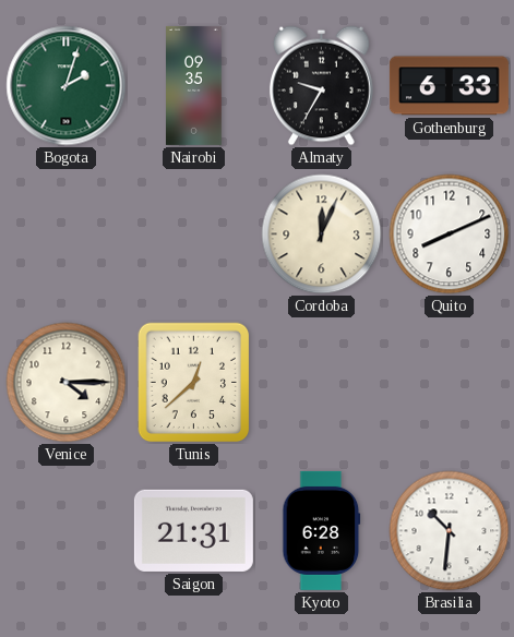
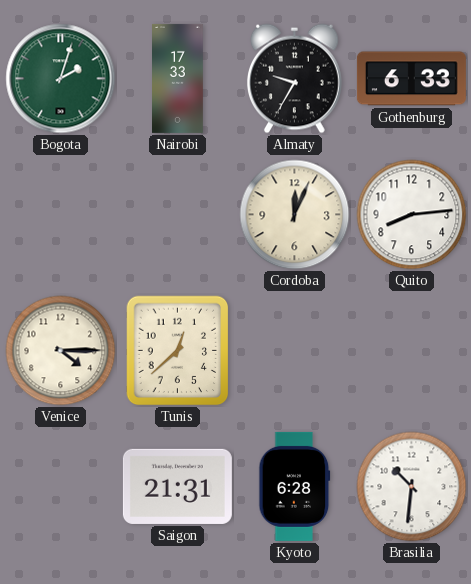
Nairobi: 09:35 -> 17:33
Quito: 8:11 -> 8:14
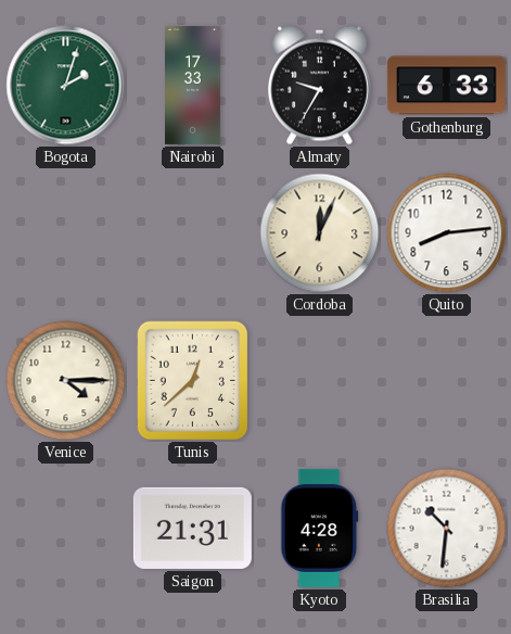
Kyoto: 6:28 -> 4:28
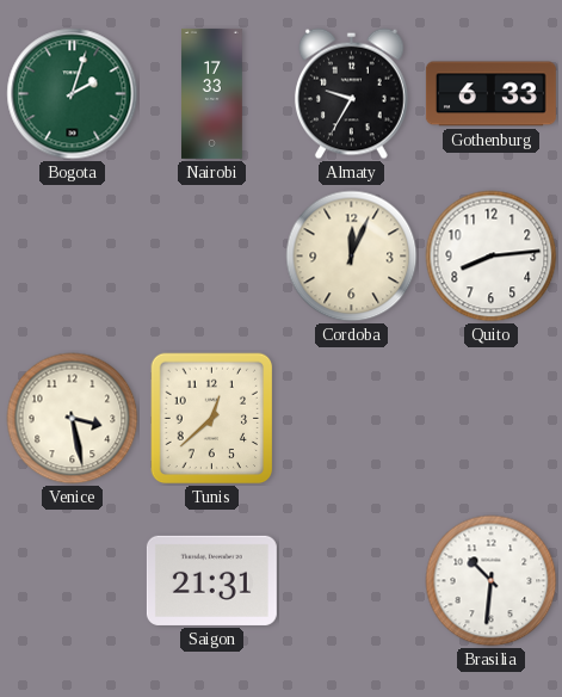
Venice: 4:15 -> 3:28
Kyoto: 4:28 -> none
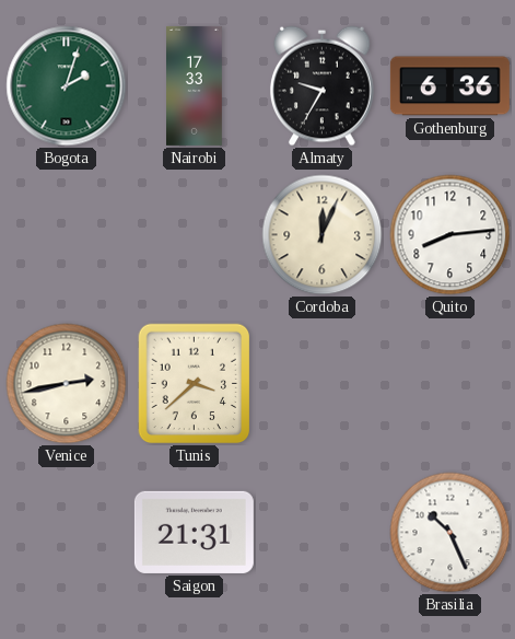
Gothenburg: 6:33 -> 6:36
Venice: 3:28 -> 2:43
Tunis: 12:38 -> 3:38
Brasilia: 10:31 -> 10:26
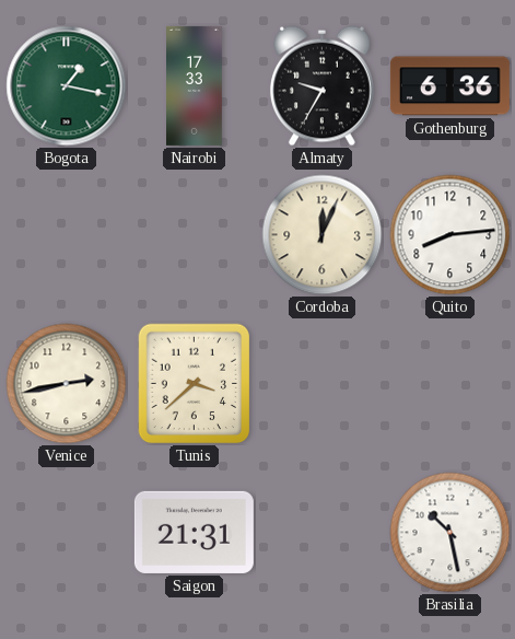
Bogota: 2:03 -> 1:17
Brasilia: 10:26 -> 10:28
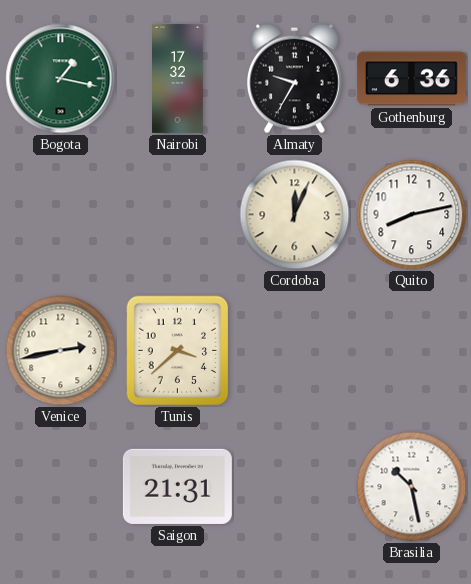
Nairobi: 17:33 -> 17:32
Quito: 8:14 -> 8:13
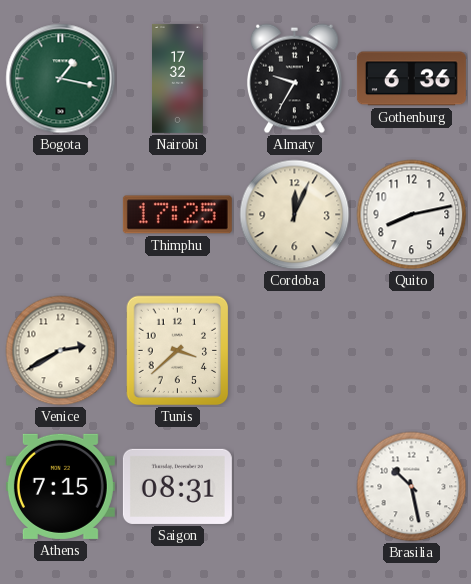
Thimphu: none -> 17:25
Venice: 2:43 -> 2:40
Athens: none -> 7:15
Saigon: 21:31 -> 08:31
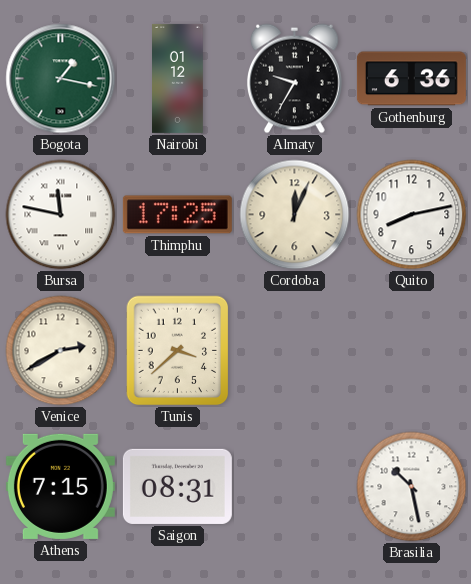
Nairobi: 17:32 -> 01:12
Bursa: none -> 11:47
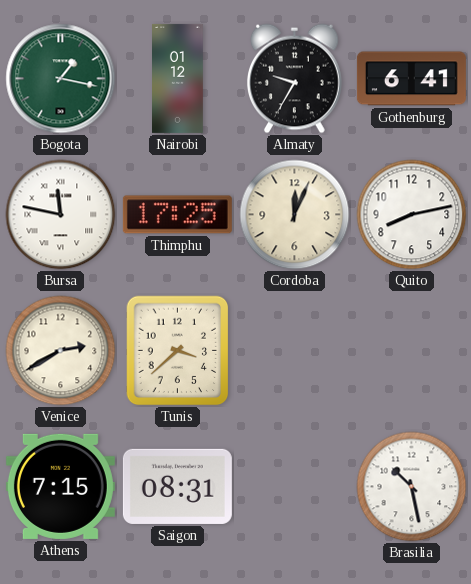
Gothenburg: 6:36 -> 6:41
